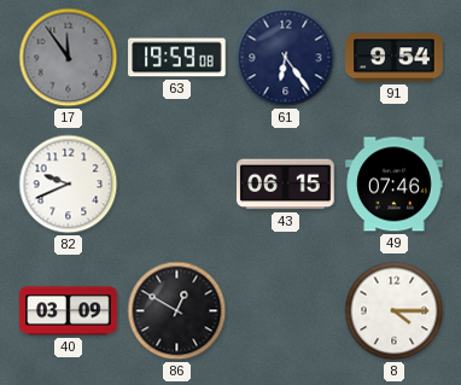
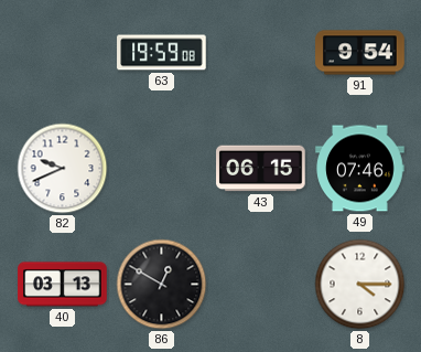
17: 11:54 -> none
61: 6:24 -> none
40: 03:09 -> 03:13
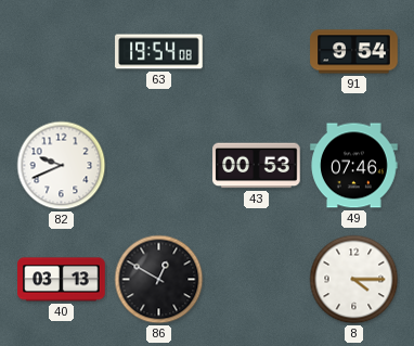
63: 19:59 -> 19:54
43: 06:15 -> 00:53
